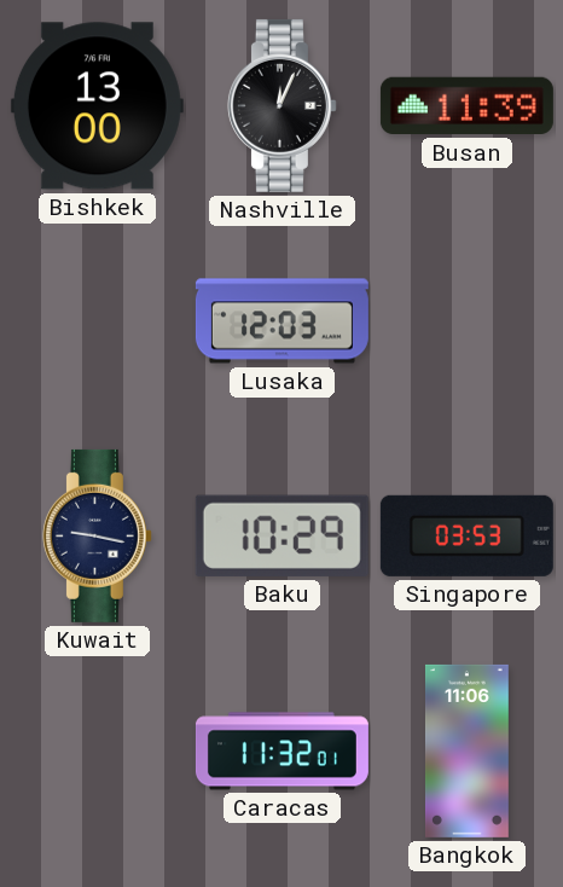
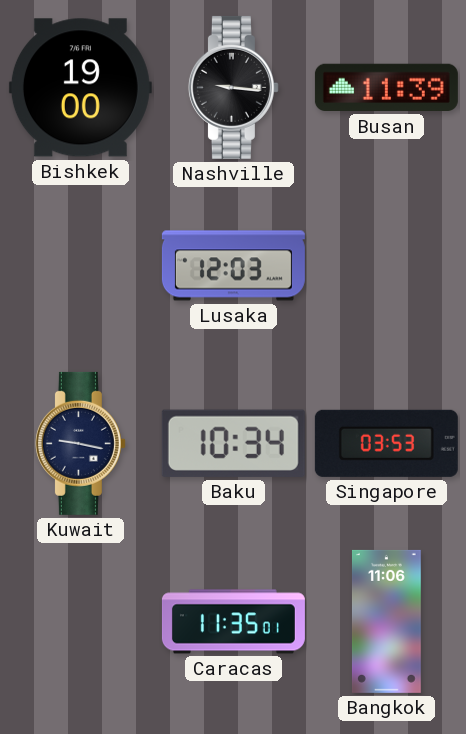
Bishkek: 13:00 -> 19:00
Nashville: 12:04 -> 9:16
Baku: 10:29 -> 10:34
Caracas: 11:32 -> 11:35
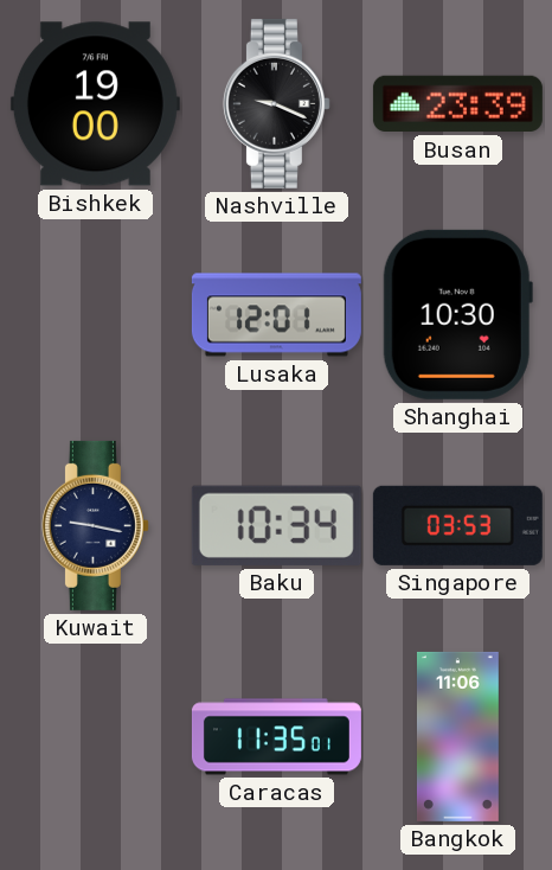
Nashville: 9:16 -> 9:19
Busan: 11:39 -> 23:39
Lusaka: 12:03 -> 12:01
Shanghai: none -> 10:30
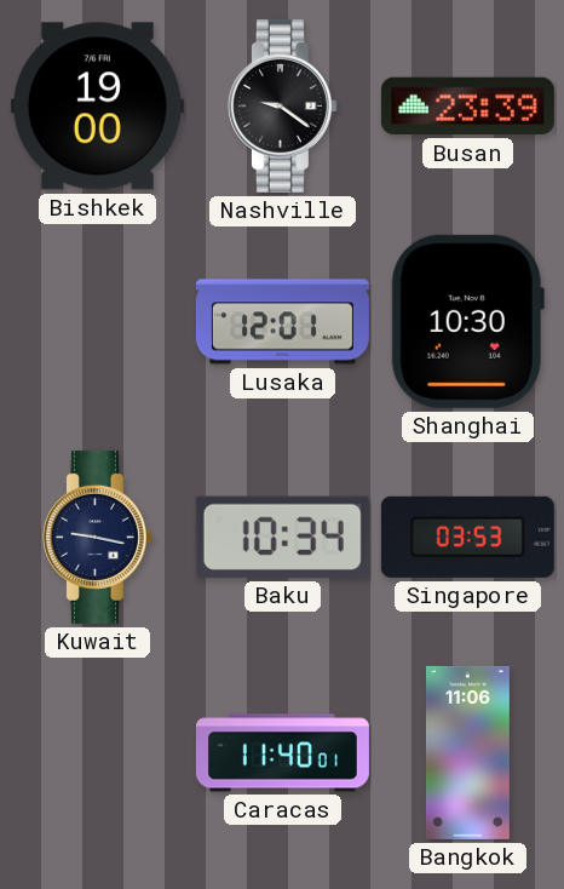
Nashville: 9:19 -> 9:21
Caracas: 11:35 -> 11:40
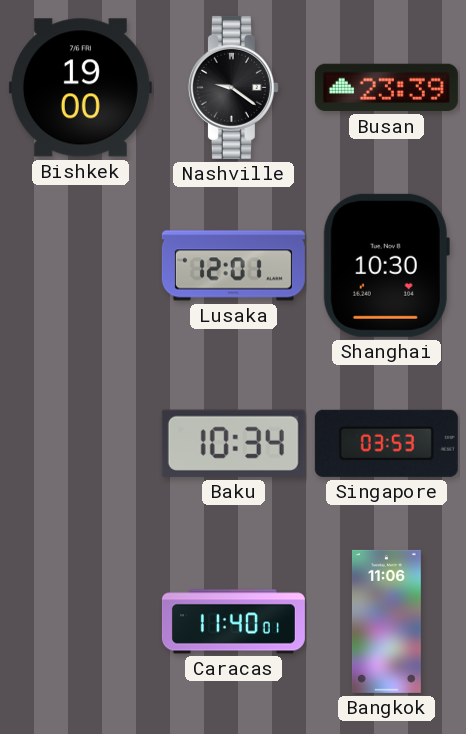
Kuwait: 9:17 -> none
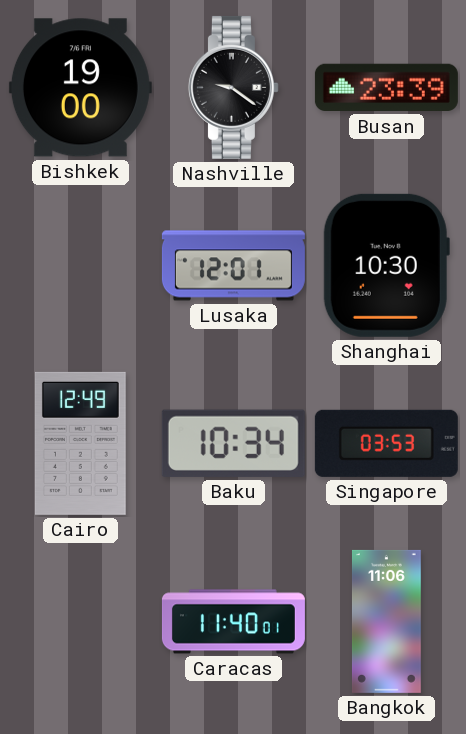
Cairo: none -> 12:49
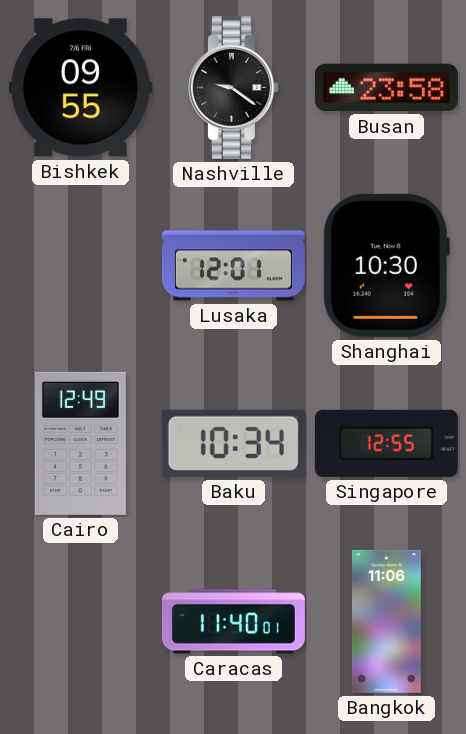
Bishkek: 19:00 -> 09:55
Busan: 23:39 -> 23:58
Singapore: 03:53 -> 12:55
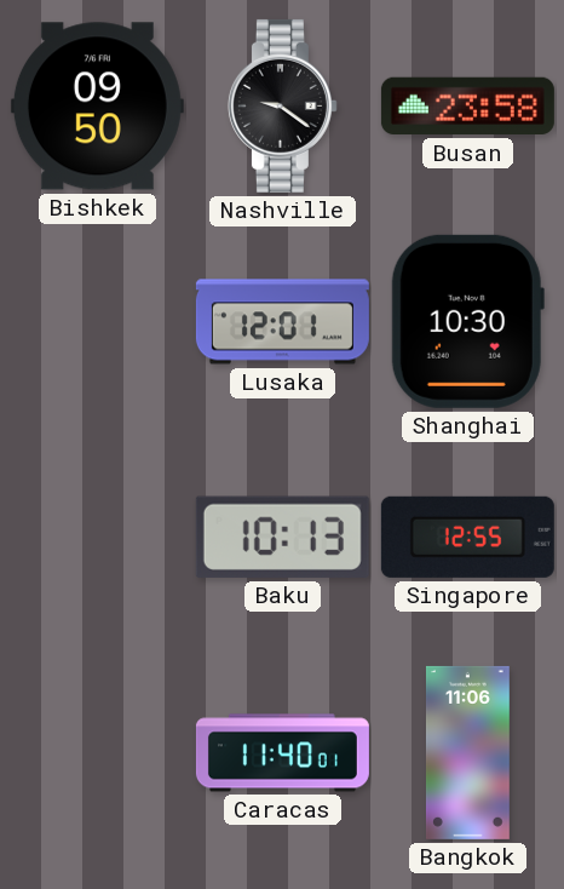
Bishkek: 09:55 -> 09:50
Cairo: 12:49 -> none
Baku: 10:34 -> 10:13
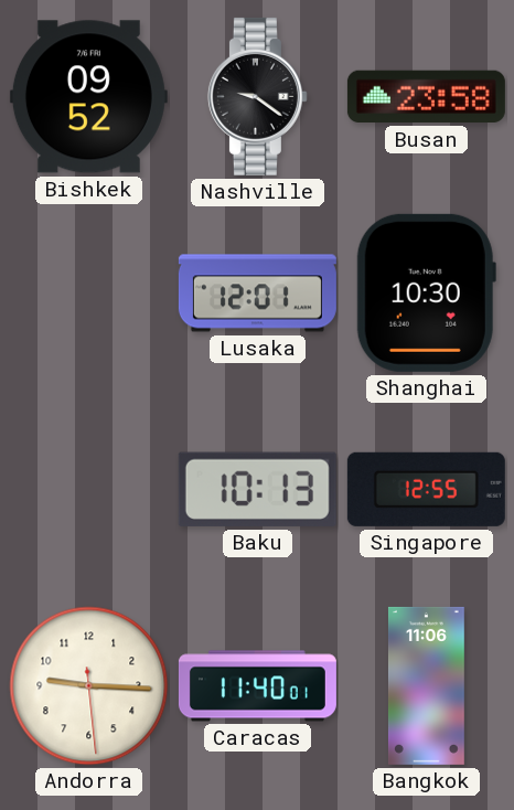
Bishkek: 09:50 -> 09:52
Andorra: none -> 9:15
